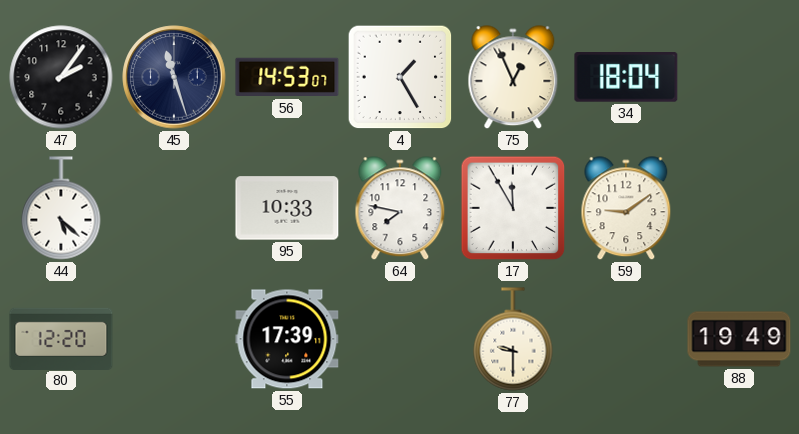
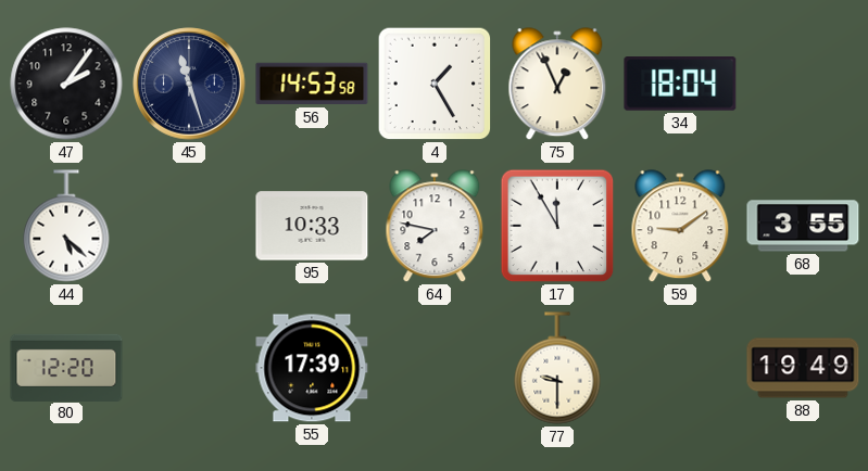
56: 14:53:07 -> 14:53:58
68: none -> 3:55
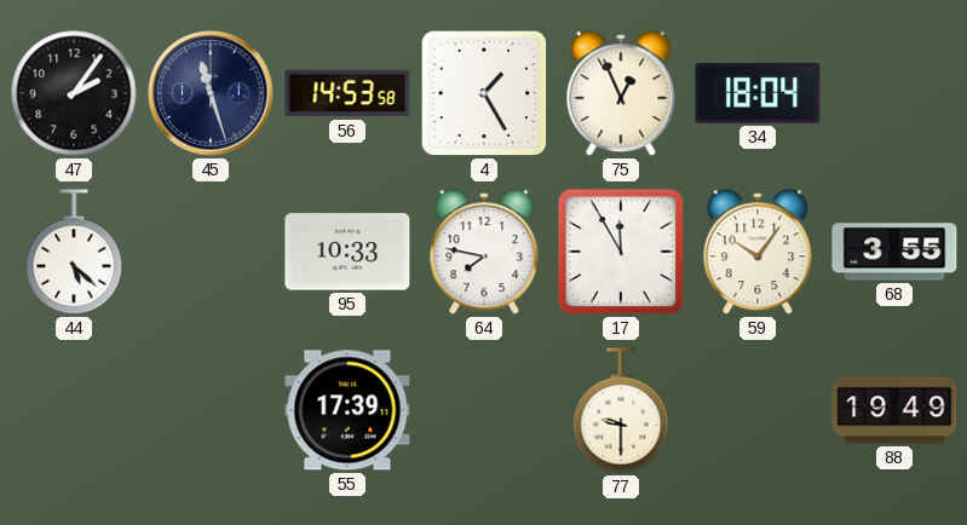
59: 9:09 -> 10:06
80: 12:20 -> none
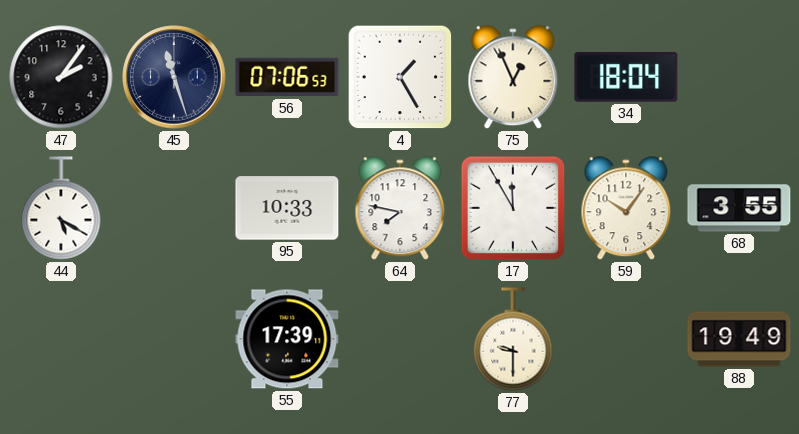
56: 14:53 -> 07:06
44: 5:22 -> 5:20
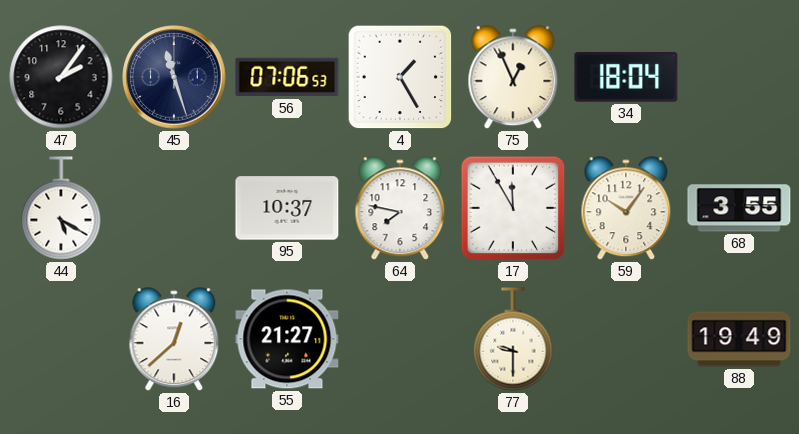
95: 10:33 -> 10:37
16: none -> 12:38
55: 17:39 -> 21:27
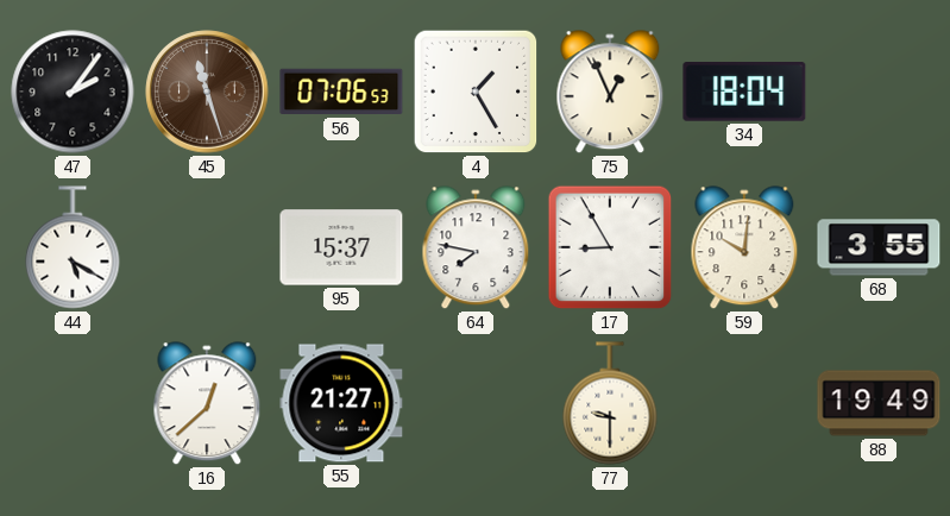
45 dial: navy -> brown
95: 10:37 -> 15:37
17: 11:55 -> 8:55
59: 10:06 -> 10:01
